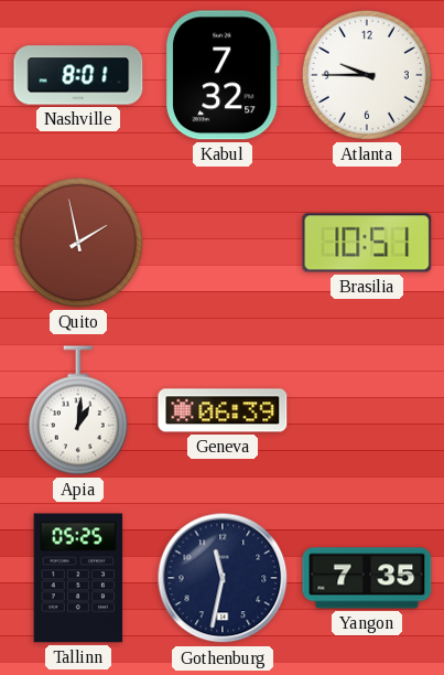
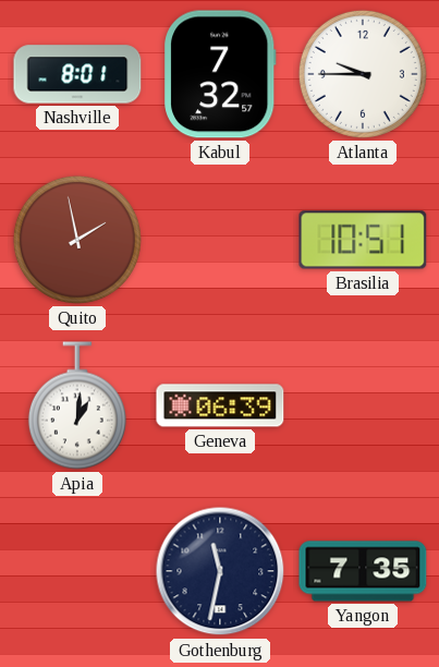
Tallinn: 05:25 -> none
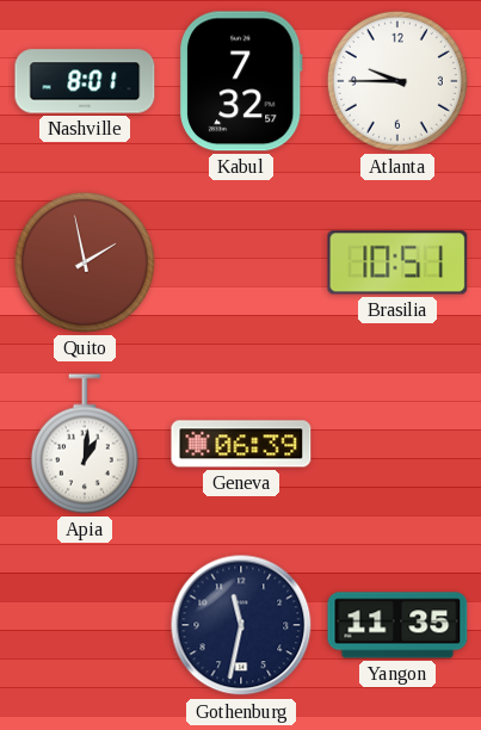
Yangon: 7:35 -> 11:35
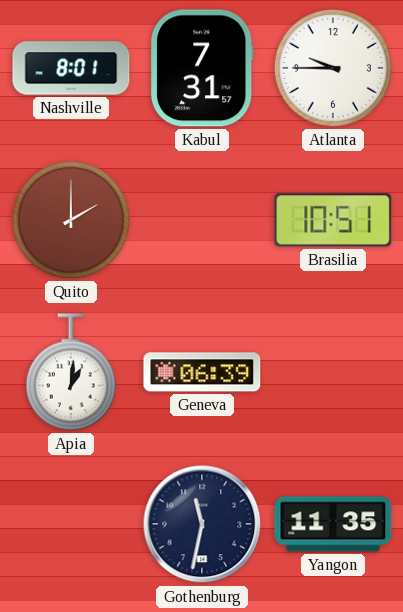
Kabul: 7:32 -> 7:31
Quito: 1:58 -> 2:00
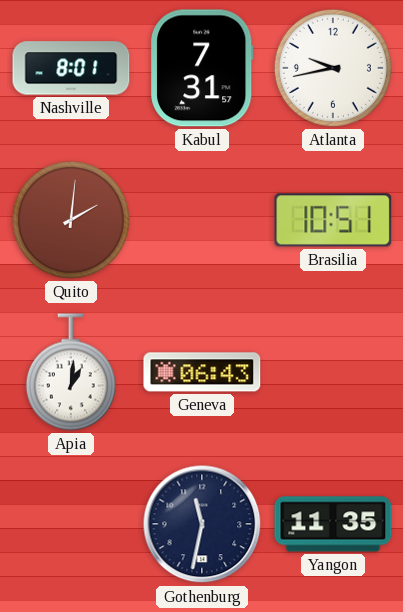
Atlanta: 9:45 -> 9:43
Quito: 2:00 -> 2:01
Geneva: 06:39 -> 06:43
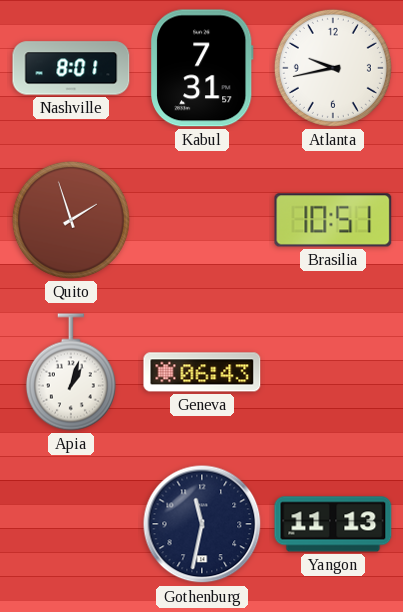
Quito: 2:01 -> 1:57
Apia: 1:01 -> 1:03
Yangon: 11:35 -> 11:13
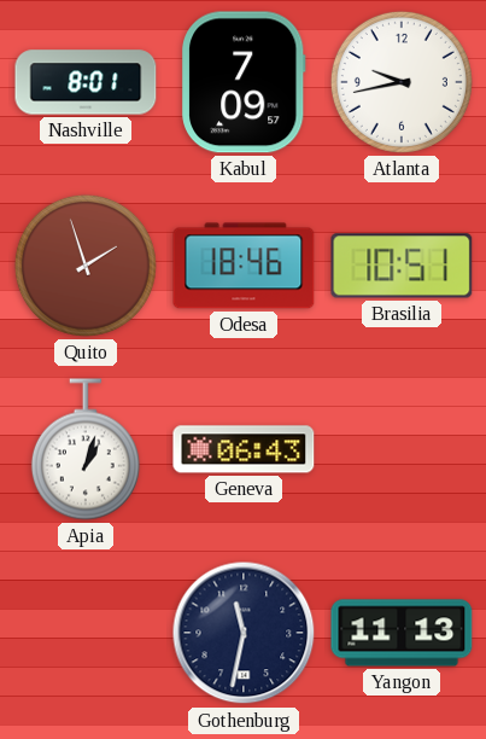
Kabul: 7:31 -> 7:09
Odesa: none -> 18:46
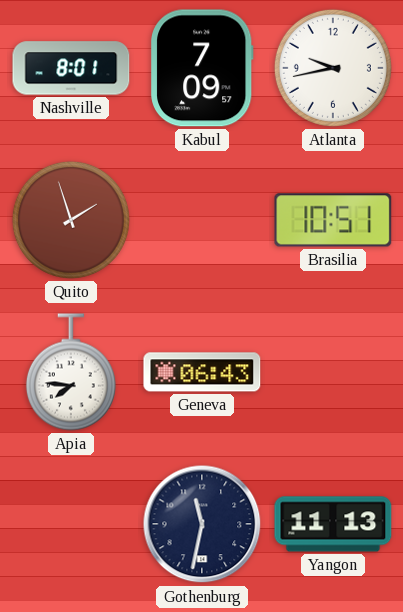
Odesa: 18:46 -> none
Apia: 1:03 -> 7:46
